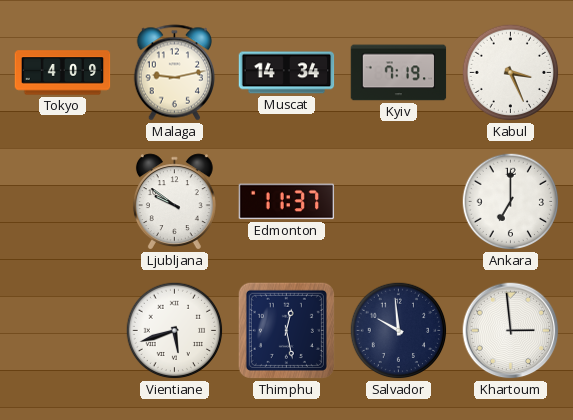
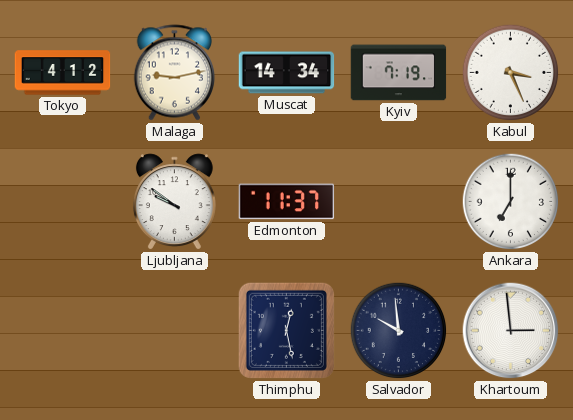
Tokyo: 4:09 -> 4:12
Vientiane: 5:42 -> none
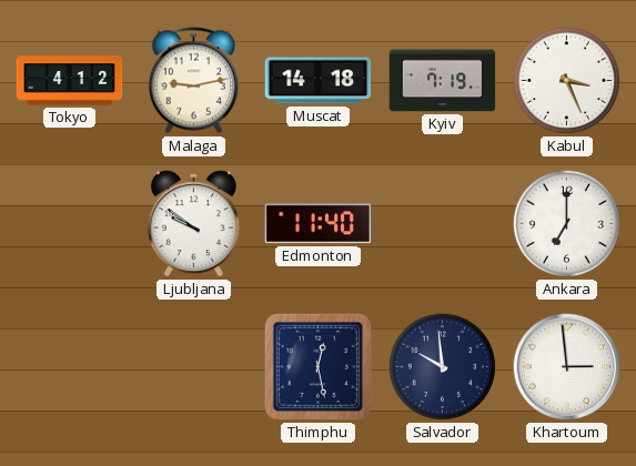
Muscat: 14:34 -> 14:18
Edmonton: 11:37 -> 11:40
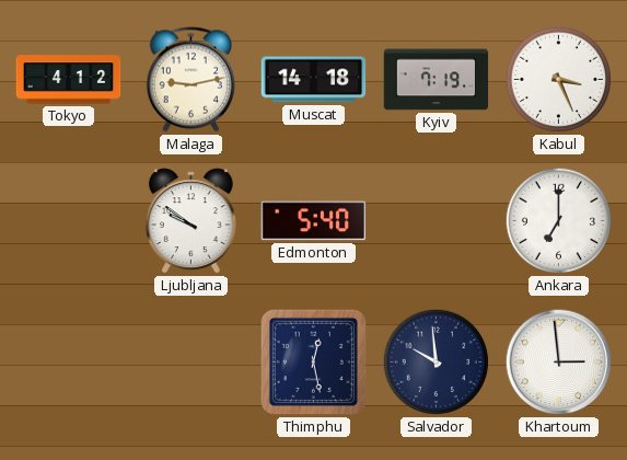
Edmonton: 11:40 -> 5:40
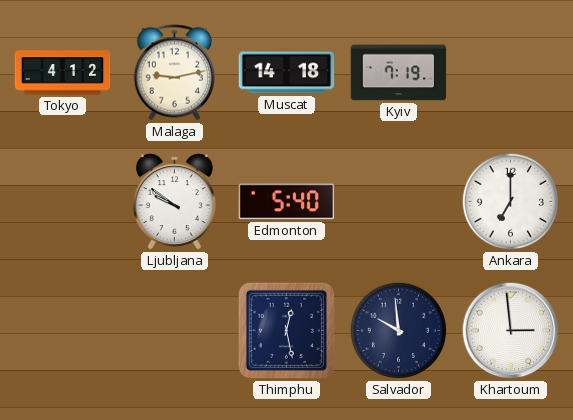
Kabul: 3:26 -> none
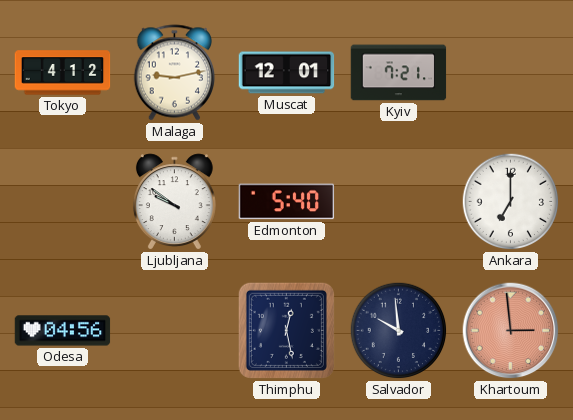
Muscat: 14:18 -> 12:01
Kyiv: 7:19 -> 7:21
Odesa: none -> 04:56
Khartoum dial: white -> salmon
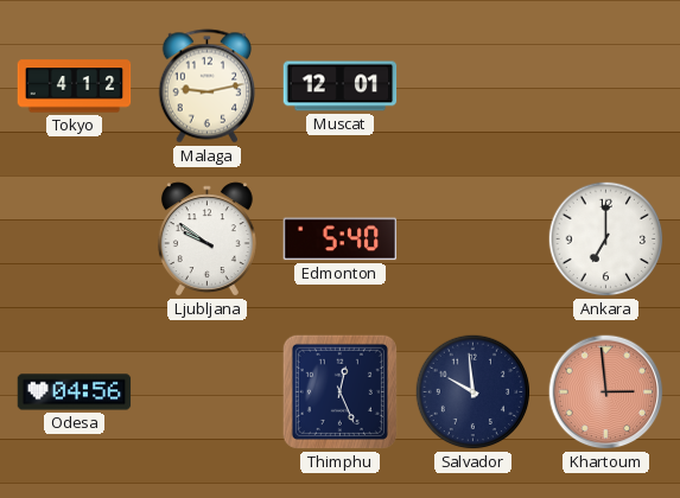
Kyiv: 7:21 -> none
Thimphu: 12:28 -> 12:26
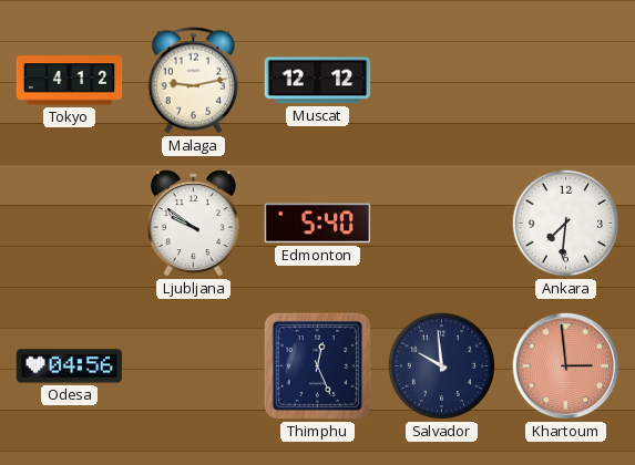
Muscat: 12:01 -> 12:12
Ankara: 7:00 -> 7:31
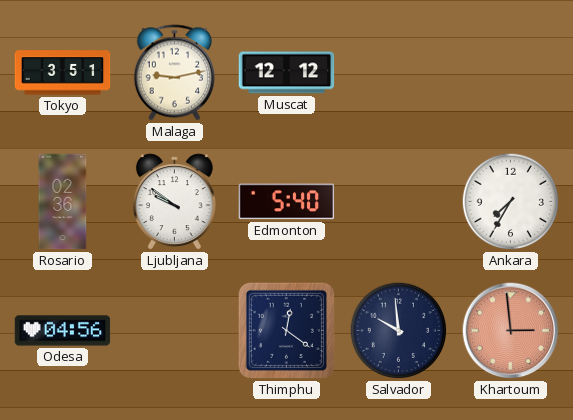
Tokyo: 4:12 -> 3:51
Rosario: none -> 02:36
Ankara: 7:31 -> 7:35
Thimphu: 12:26 -> 12:21
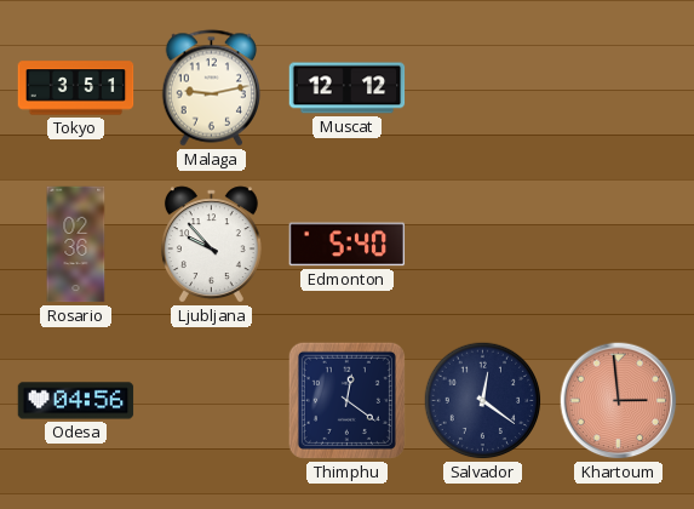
Ljubljana: 9:51 -> 9:53
Ankara: 7:35 -> none
Salvador: 9:59 -> 12:21
